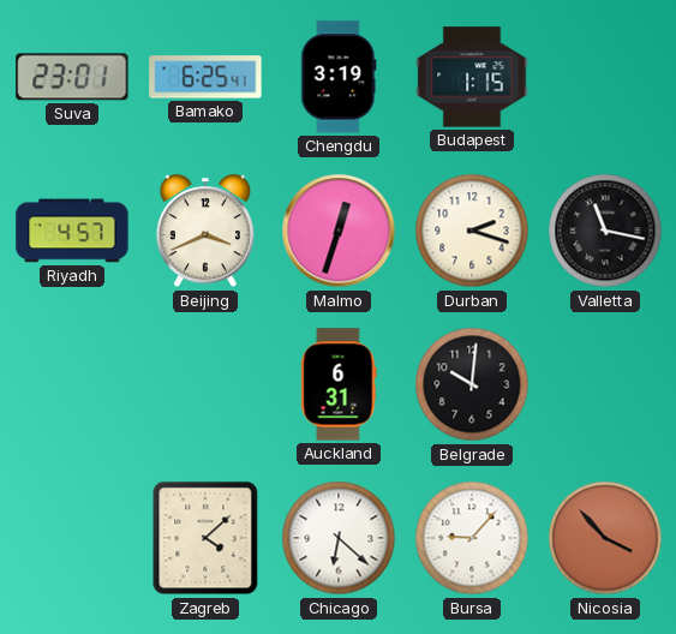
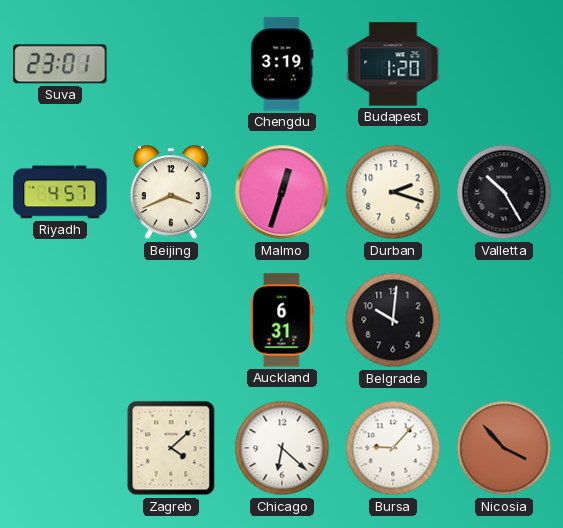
Bamako: 6:25 -> none
Budapest: 1:15 -> 1:20
Valletta: 11:17 -> 10:25
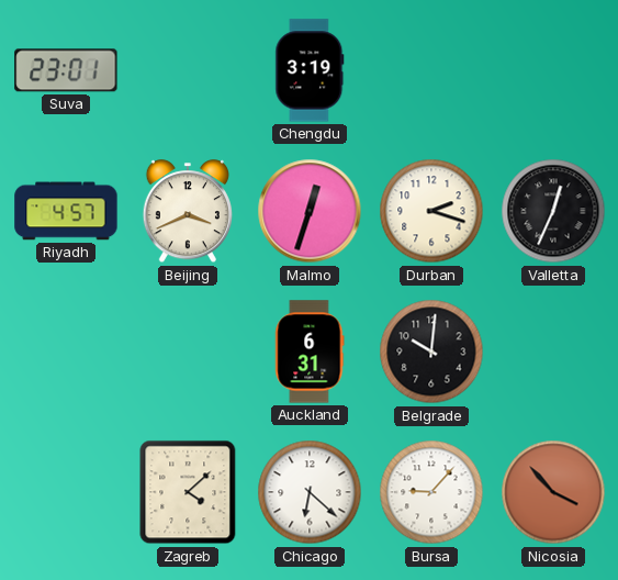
Budapest: 1:20 -> none
Valletta: 10:25 -> 12:34
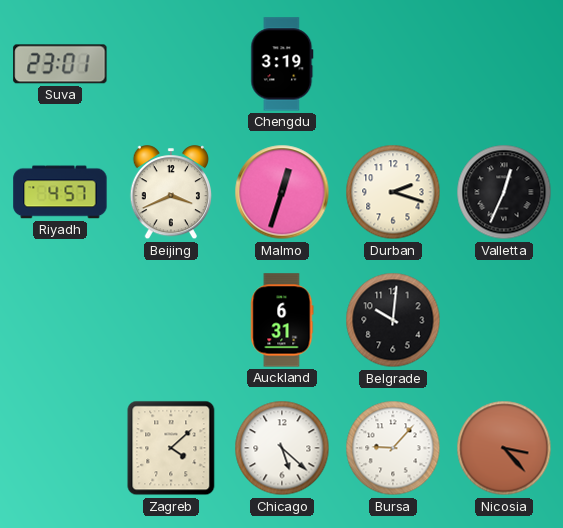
Chicago: 6:22 -> 5:22
Nicosia: 3:53 -> 3:23
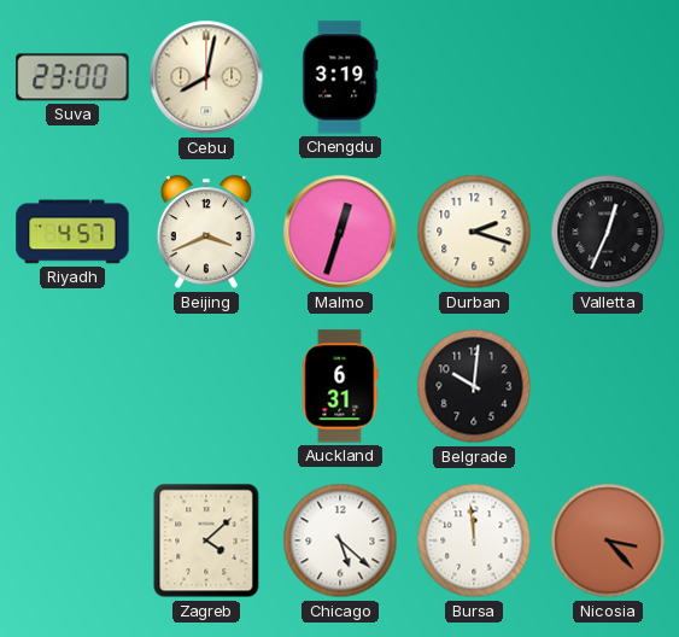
Suva: 23:01 -> 23:00
Cebu: none -> 8:02
Bursa: 9:07 -> 11:59
